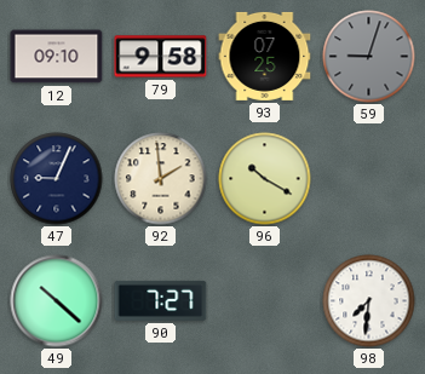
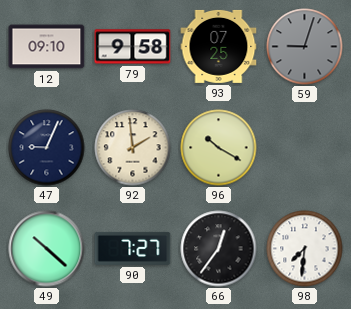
66: none -> 12:36
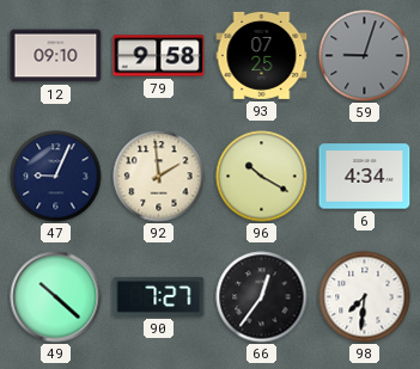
6: none -> 4:34
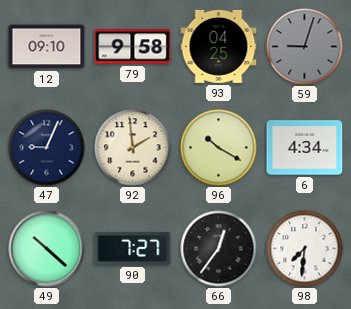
93: 07:25 -> 04:25
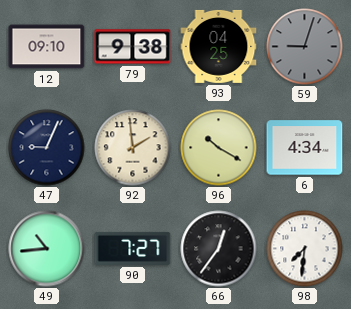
79: 9:58 -> 9:38
49: 10:22 -> 10:44
